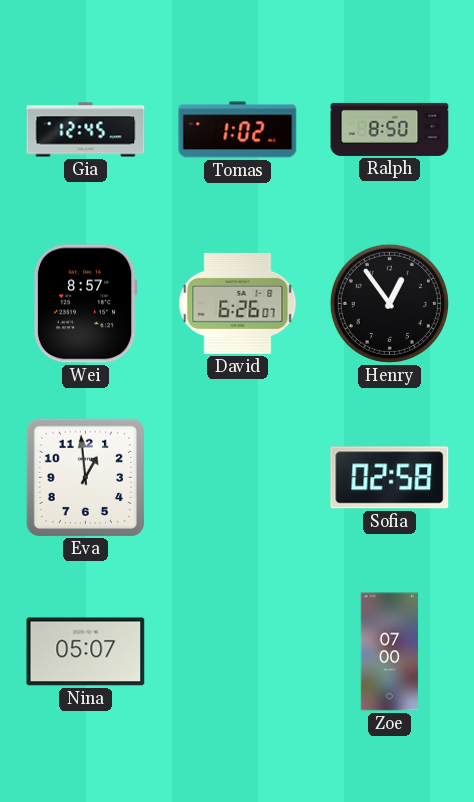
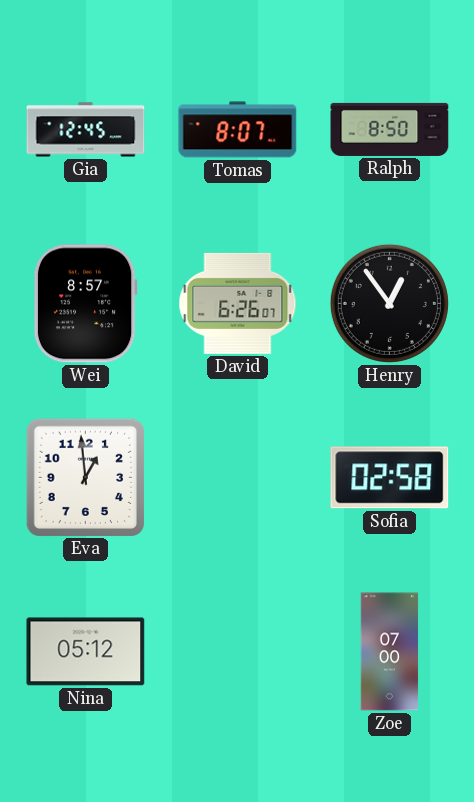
Tomas: 1:02 -> 8:07
Nina: 05:07 -> 05:12
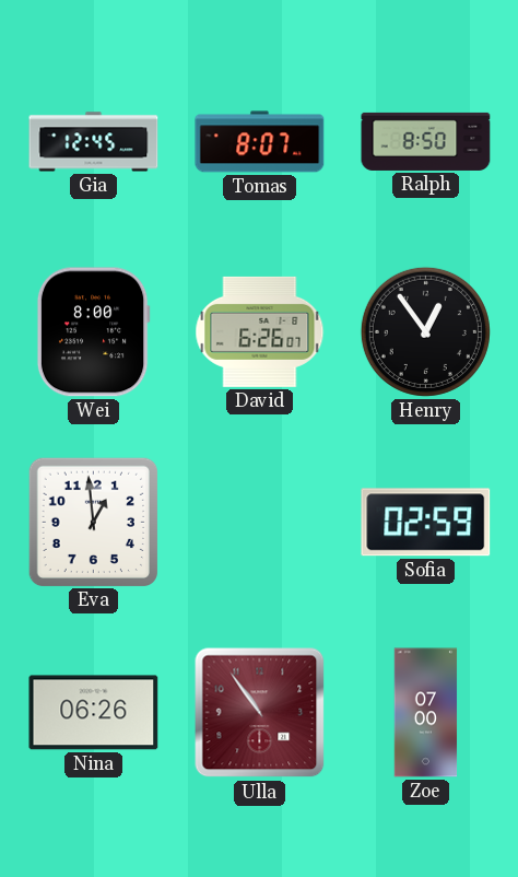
Wei: 8:57 -> 8:00
Sofia: 02:58 -> 02:59
Nina: 05:12 -> 06:26
Ulla: none -> 10:54
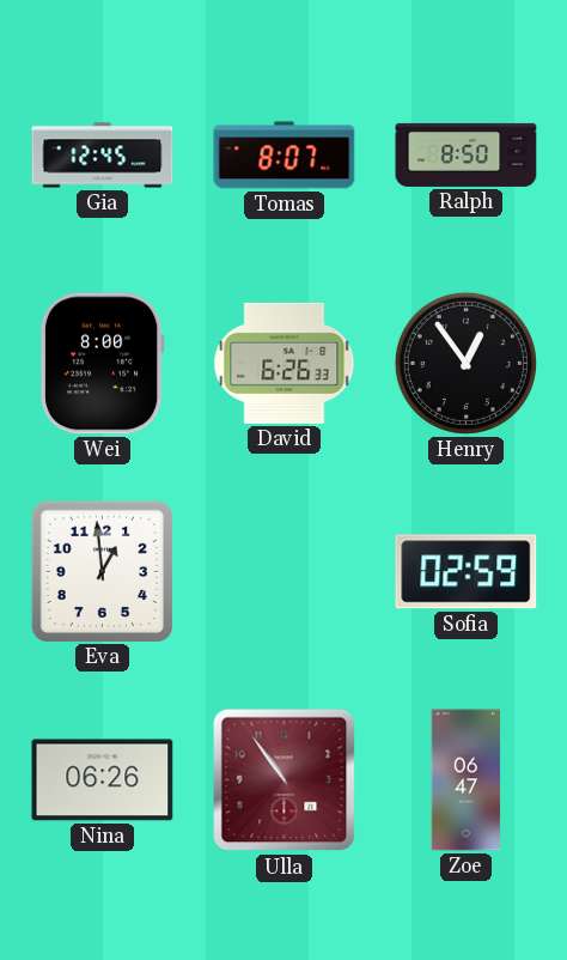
David: 6:26:07 -> 6:26:33
Zoe: 07:00 -> 06:47
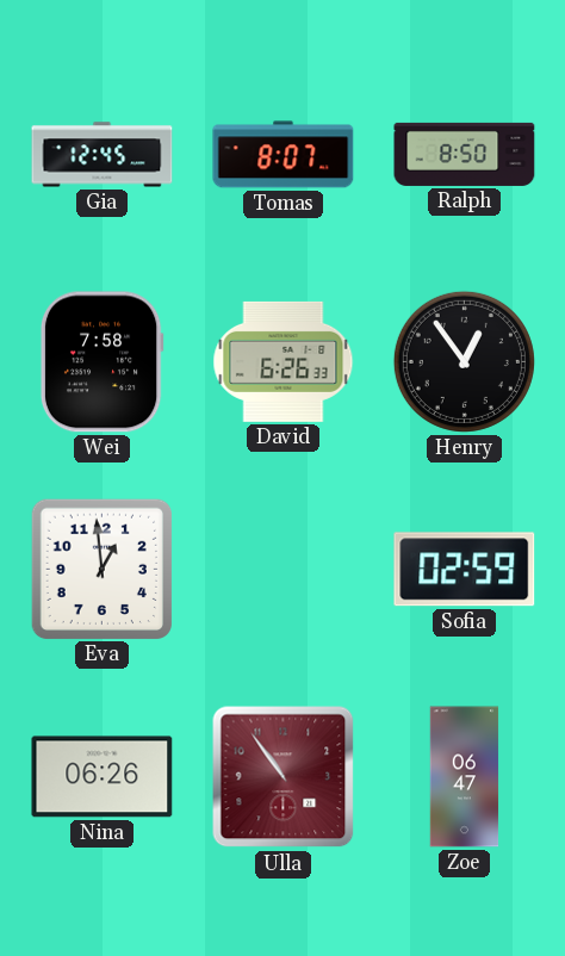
Wei: 8:00 -> 7:58
